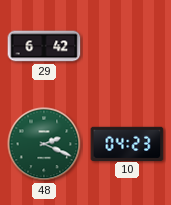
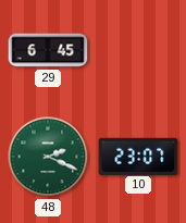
29: 6:42 -> 6:45
10: 04:23 -> 23:07
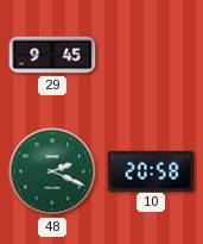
29: 6:45 -> 9:45
10: 23:07 -> 20:58
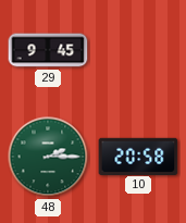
48: 2:19 -> 2:15
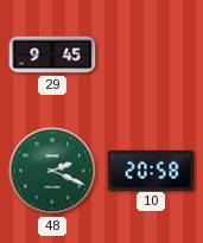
48: 2:15 -> 2:19
